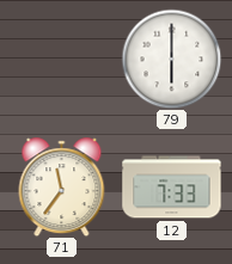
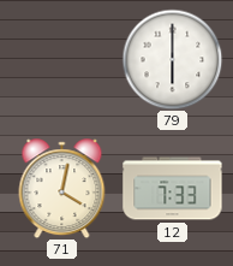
71: 11:36 -> 4:02
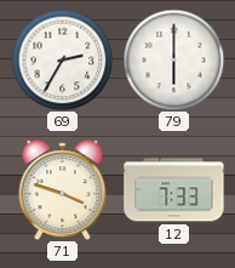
69: none -> 2:35
71: 4:02 -> 3:48
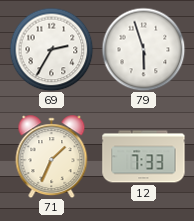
79: 6:00 -> 5:57
71: 3:48 -> 1:34
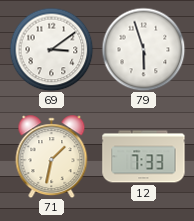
69: 2:35 -> 3:09
71: 1:34 -> 1:32
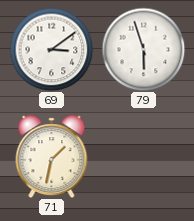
12: 7:33 -> none
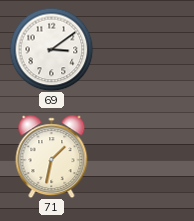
79: 5:57 -> none
